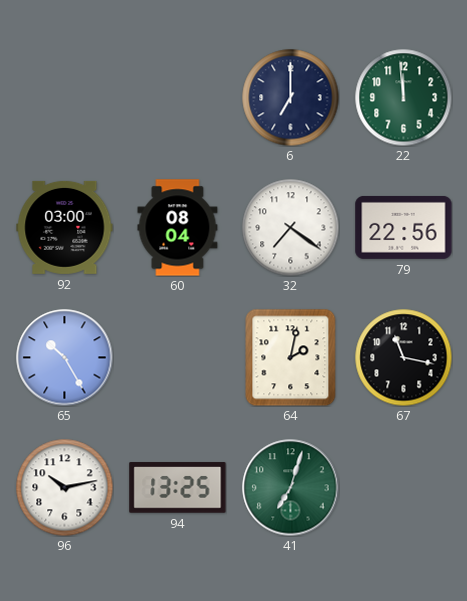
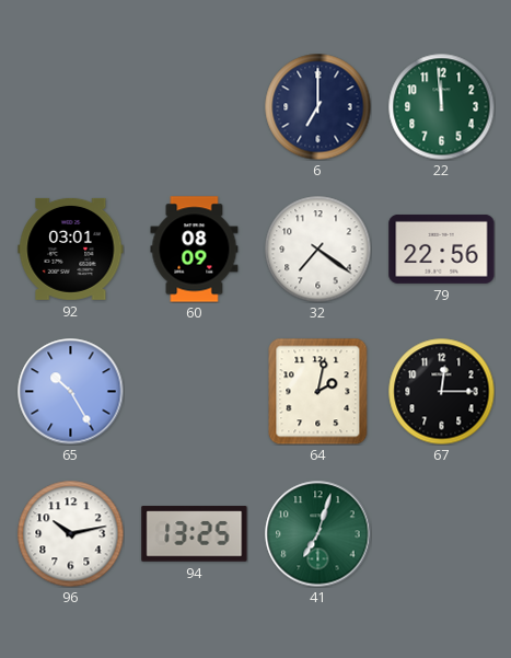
92: 03:00 -> 03:01
60: 08:04 -> 08:09
67: 11:17 -> 12:15
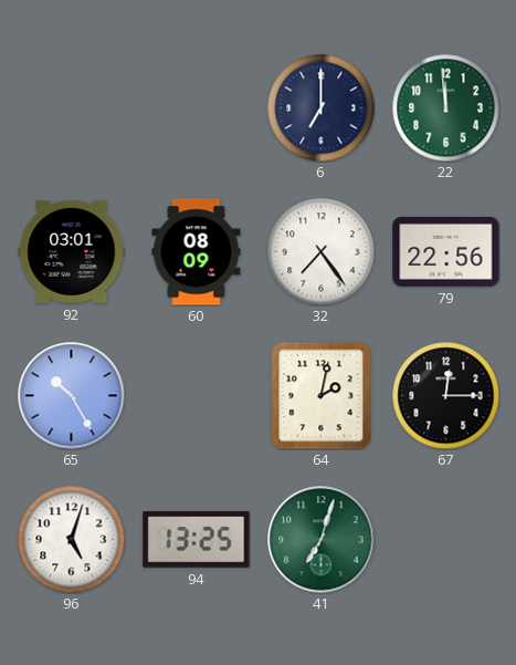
32: 7:21 -> 7:24
96: 10:13 -> 5:03
